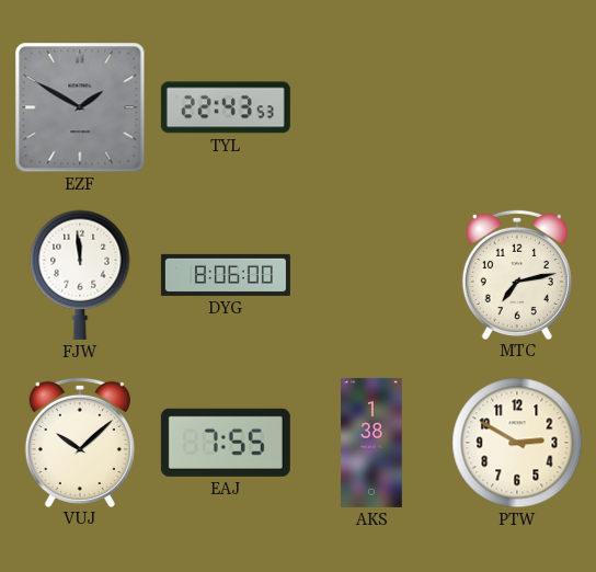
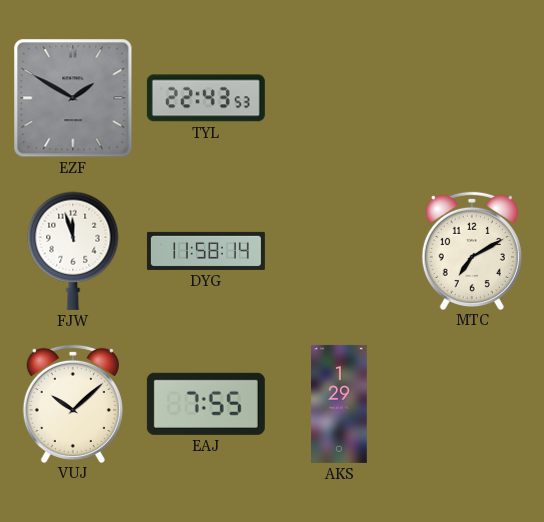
FJW: 11:59 -> 11:57
DYG: 8:06 -> 11:58
MTC: 7:13 -> 7:10
AKS: 1:38 -> 1:29
PTW: 2:50 -> none
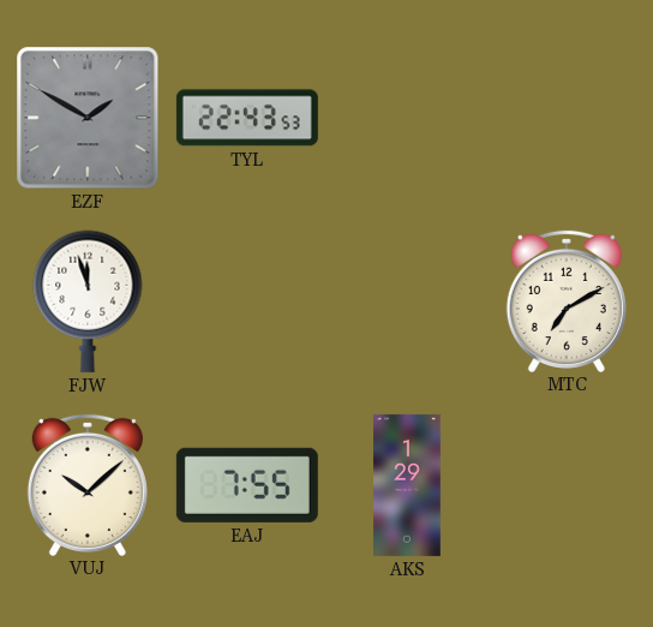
DYG: 11:58 -> none
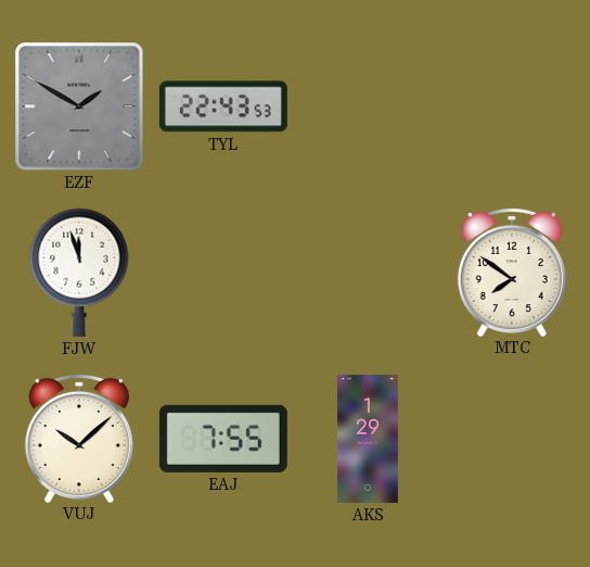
MTC: 7:10 -> 7:51
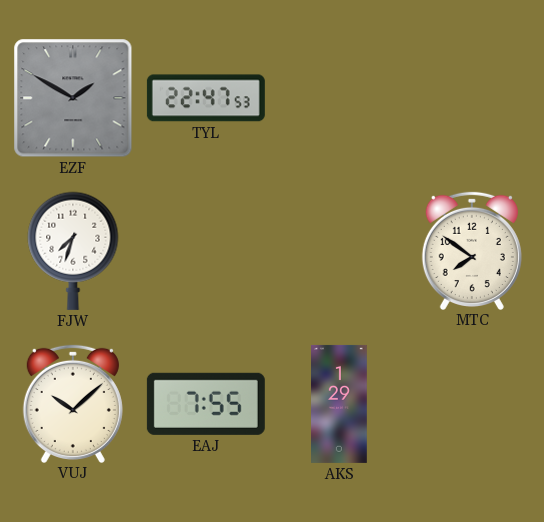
TYL: 22:43 -> 22:47
FJW: 11:57 -> 7:33
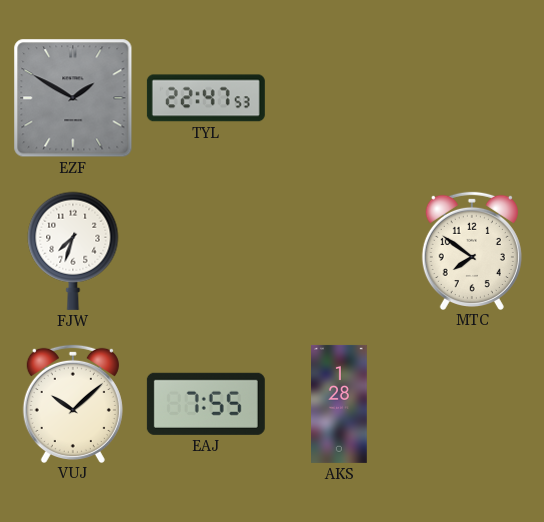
AKS: 1:29 -> 1:28
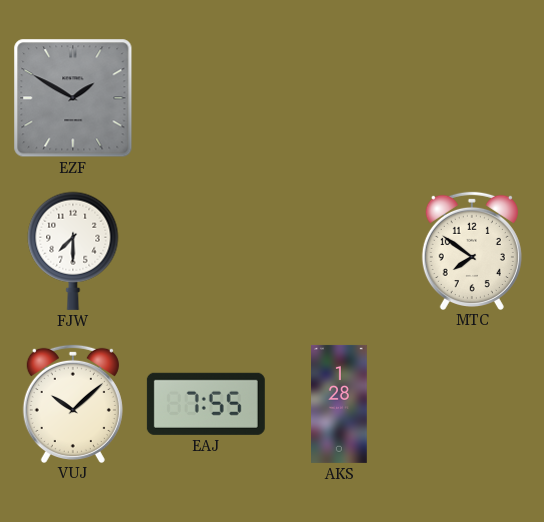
TYL: 22:47 -> none
FJW: 7:33 -> 7:30
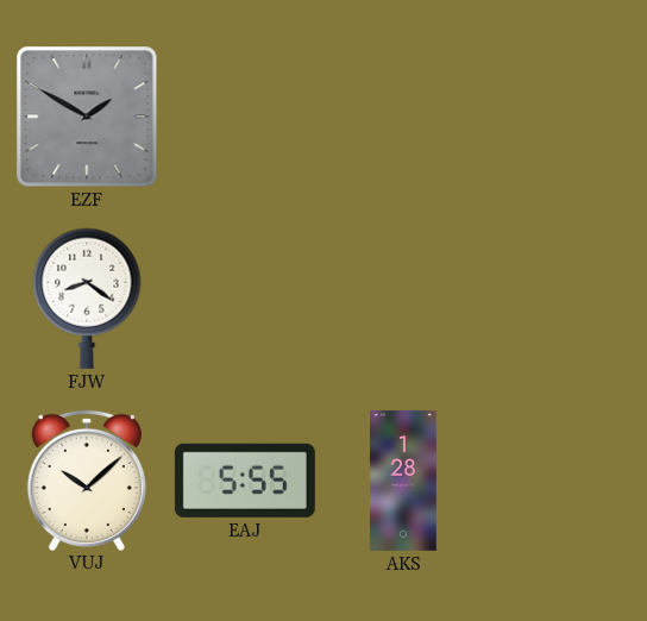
FJW: 7:30 -> 8:21
MTC: 7:51 -> none
EAJ: 7:55 -> 5:55
